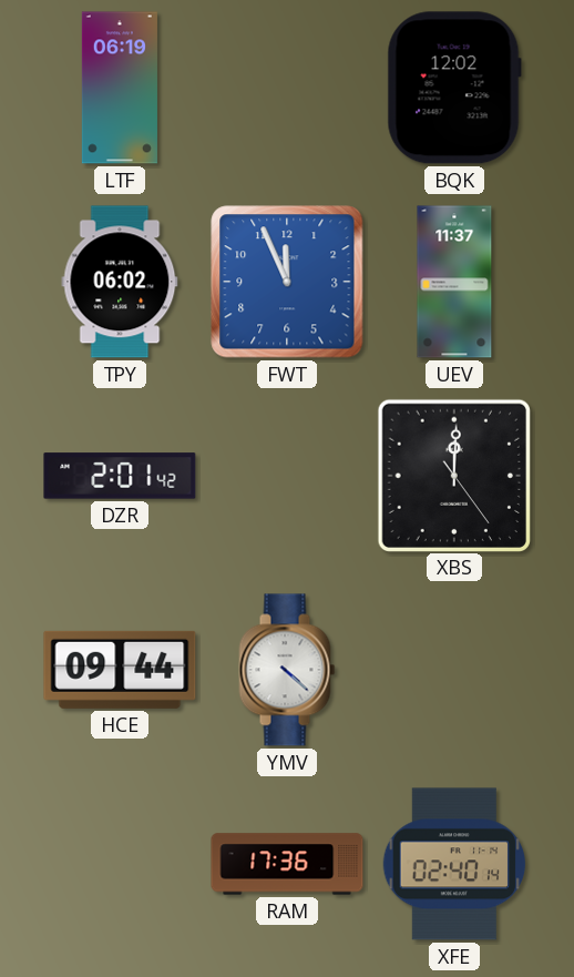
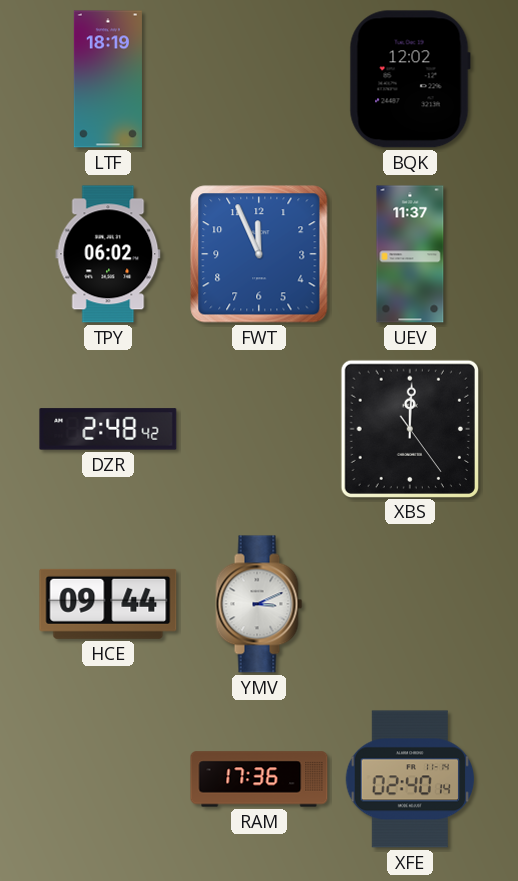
LTF: 06:19 -> 18:19
DZR: 2:01 -> 2:48
YMV: 4:22 -> 3:11
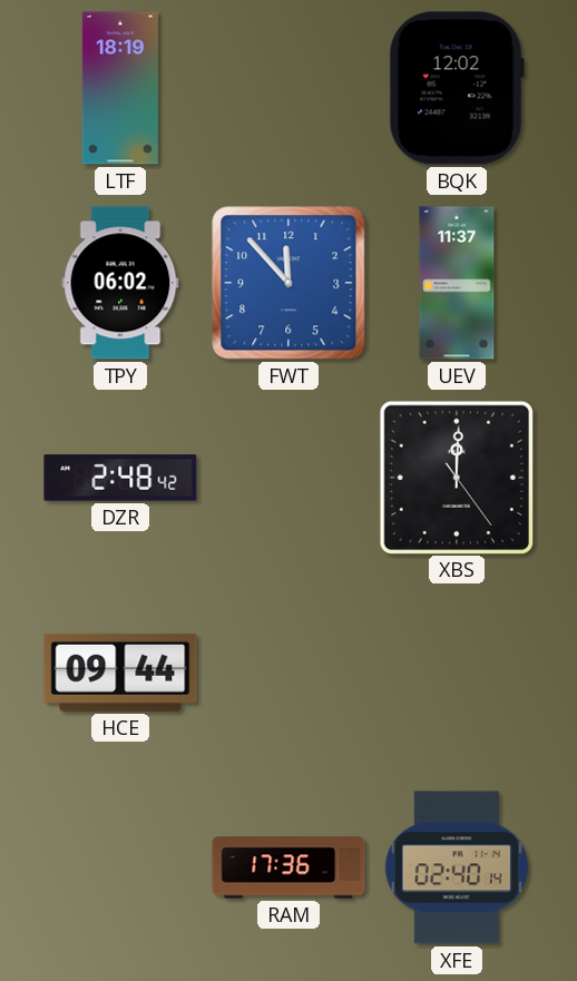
FWT: 11:56 -> 11:53
YMV: 3:11 -> none
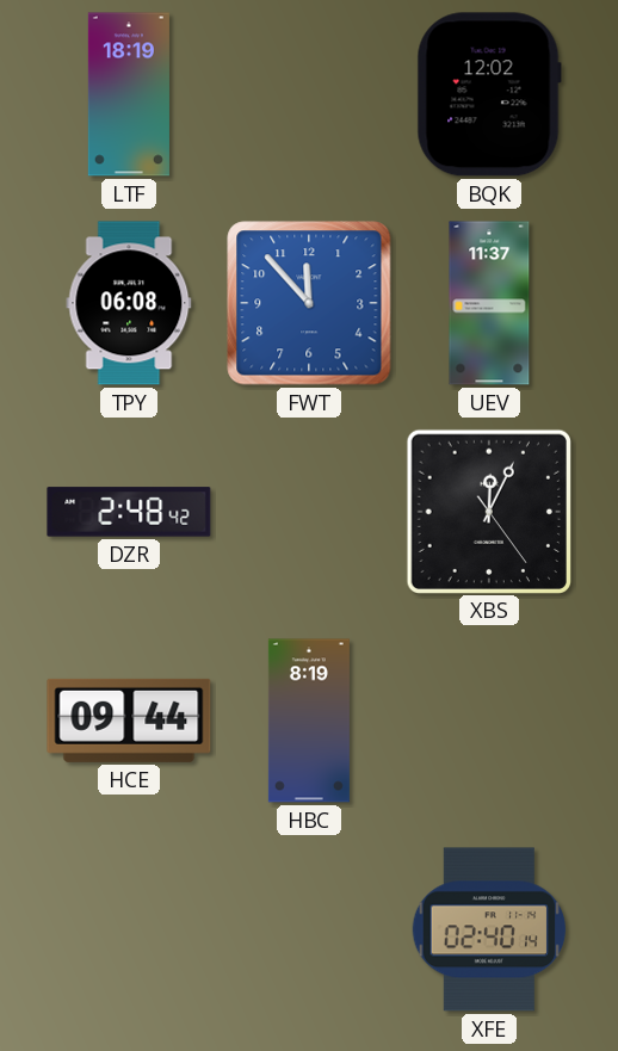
TPY: 06:02 -> 06:08
XBS: 12:00 -> 12:04
HBC: none -> 8:19
RAM: 17:36 -> none
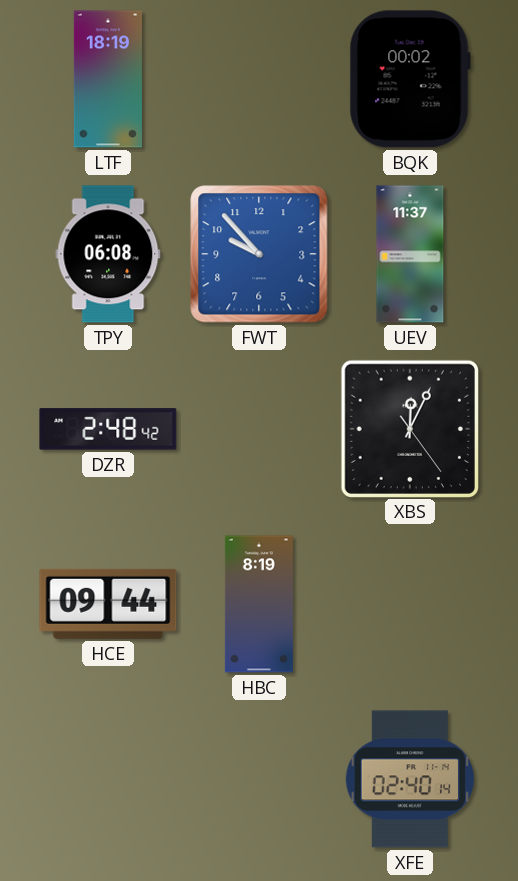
BQK: 12:02 -> 00:02
FWT: 11:53 -> 9:53
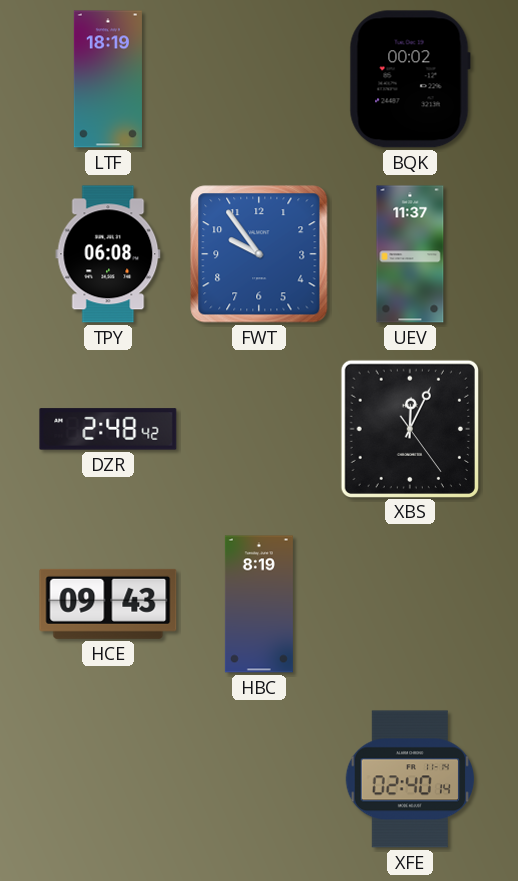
FWT: 9:53 -> 9:54
HCE: 09:44 -> 09:43
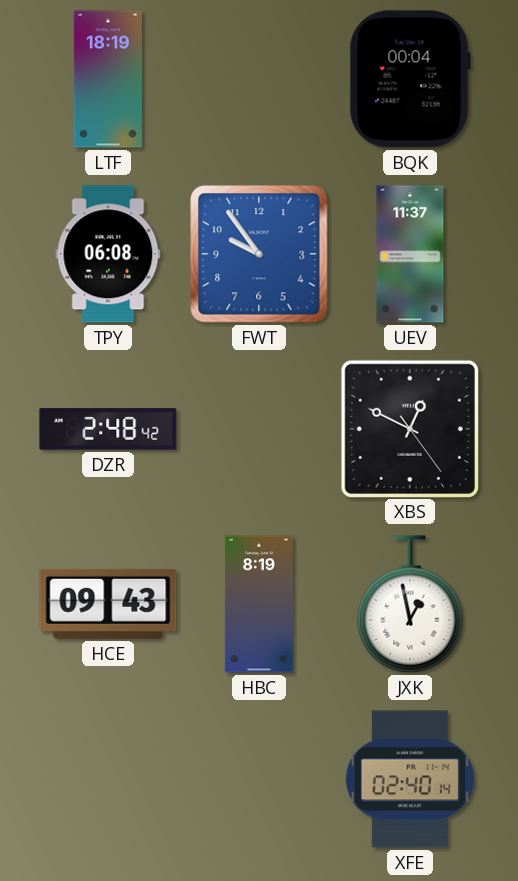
BQK: 00:02 -> 00:04
XBS: 12:04 -> 12:49
JXK: none -> 12:58
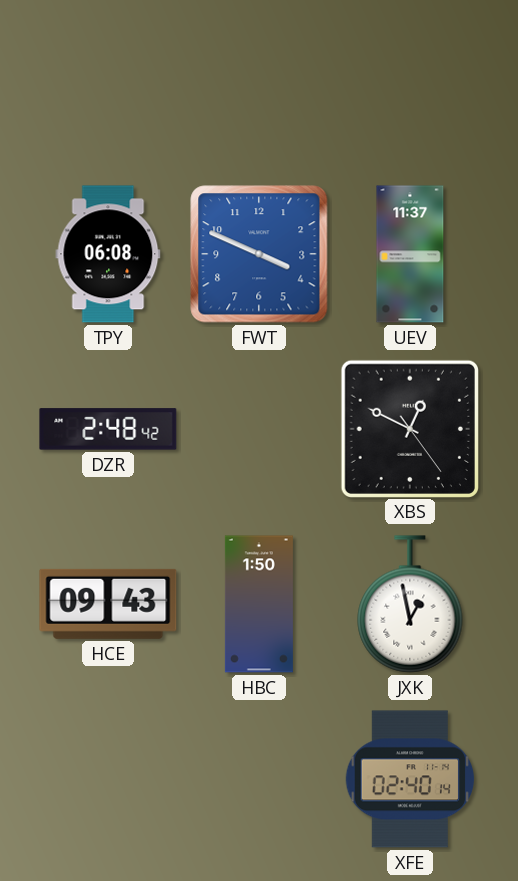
LTF: 18:19 -> none
BQK: 00:04 -> none
FWT: 9:54 -> 3:49
HBC: 8:19 -> 1:50
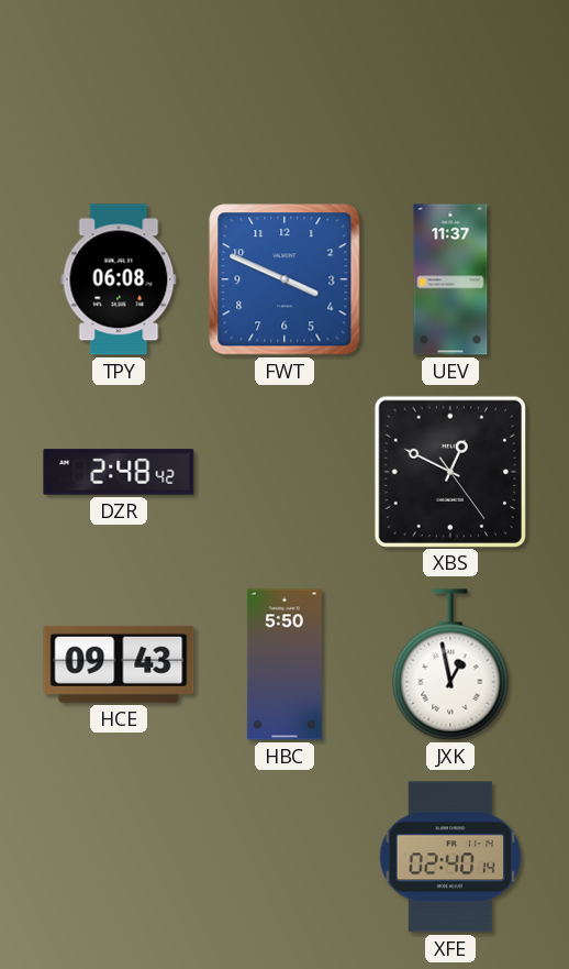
HBC: 1:50 -> 5:50
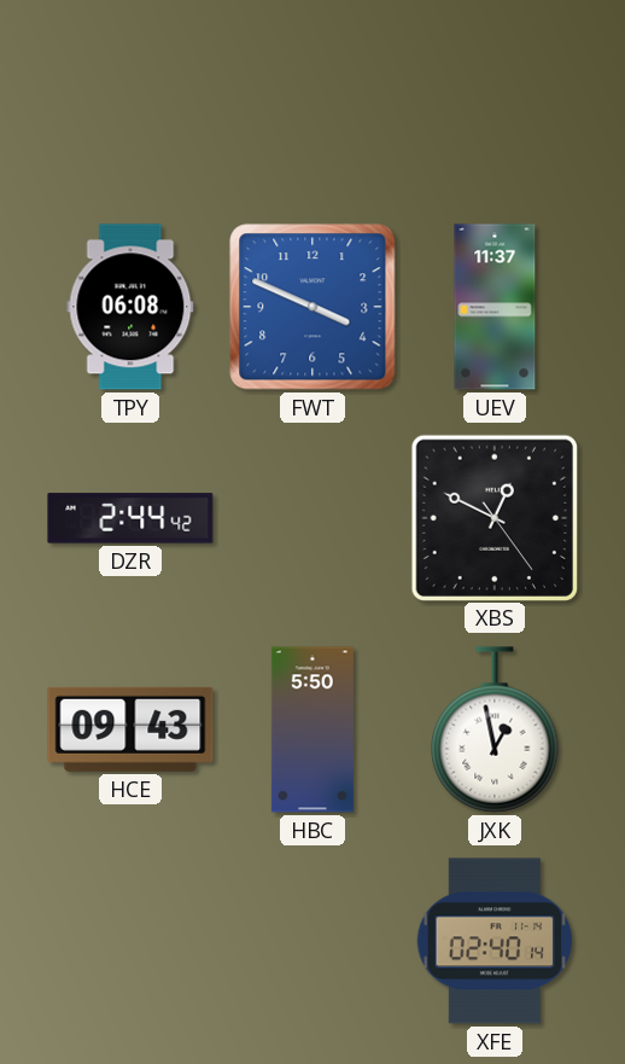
DZR: 2:48 -> 2:44
